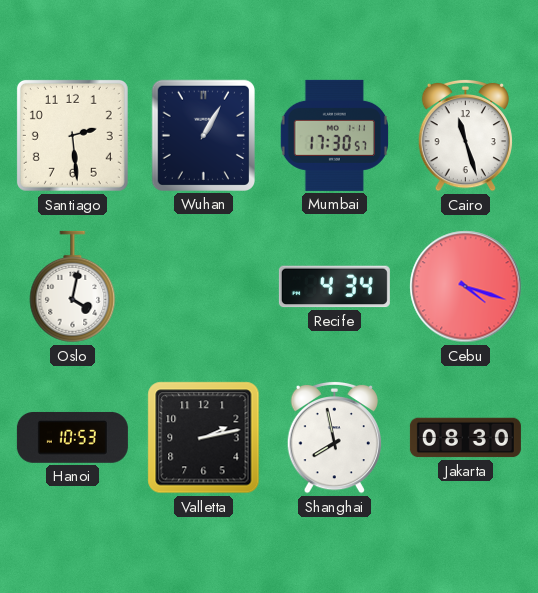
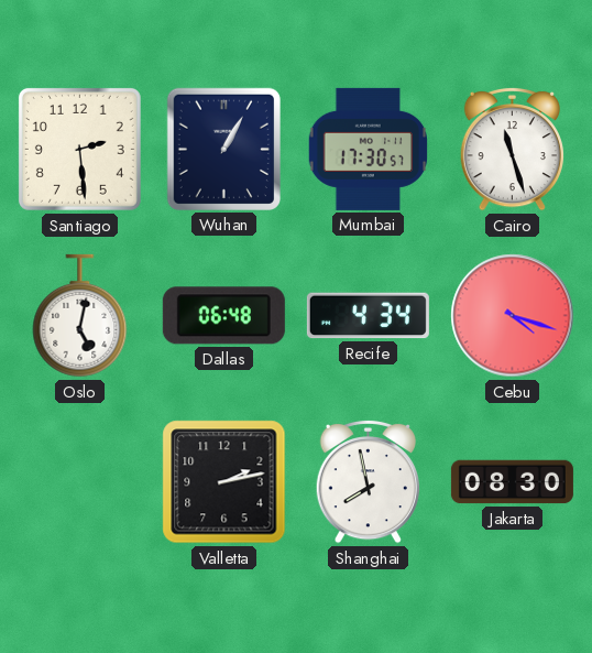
Oslo: 4:02 -> 5:02
Dallas: none -> 06:48
Hanoi: 10:53 -> none
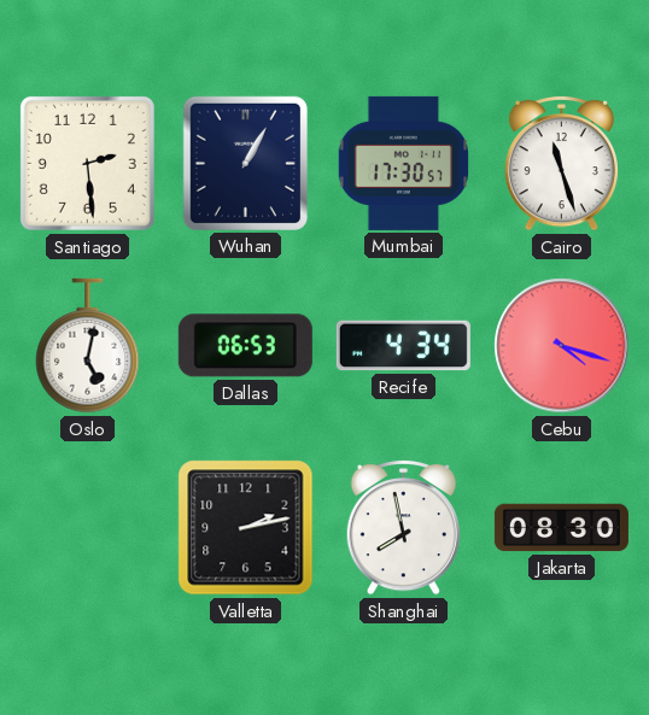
Dallas: 06:48 -> 06:53
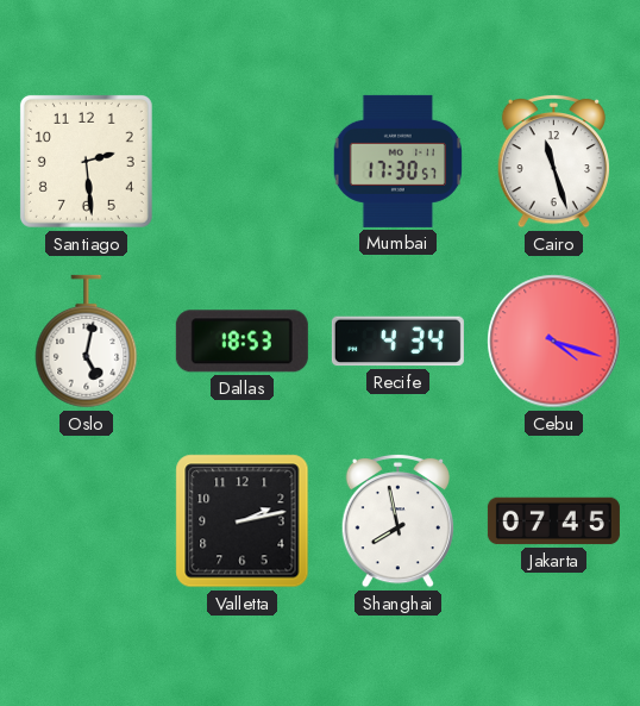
Wuhan: 1:05 -> none
Dallas: 06:53 -> 18:53
Jakarta: 08:30 -> 07:45
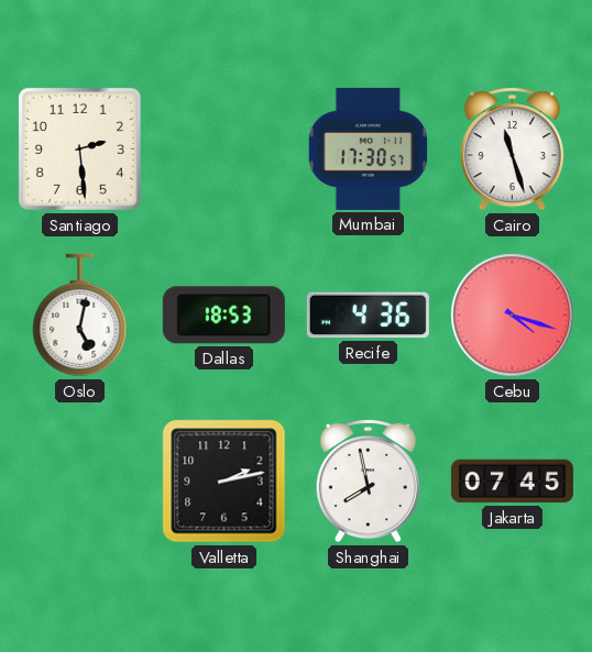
Recife: 4:34 -> 4:36
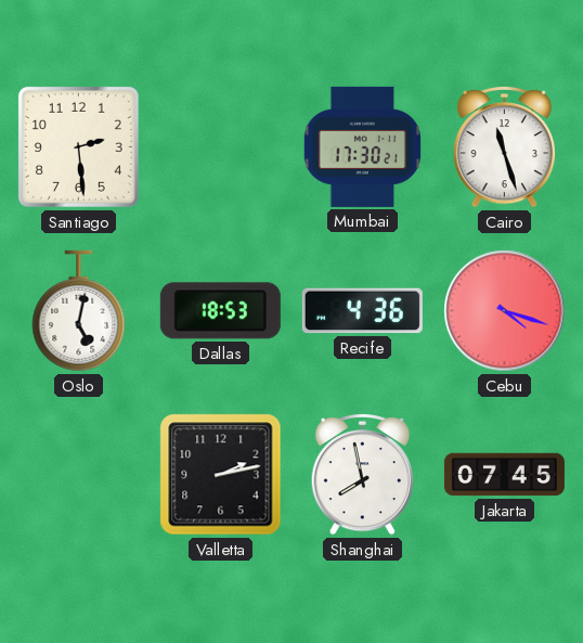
Mumbai: 17:30:57 -> 17:30:21
